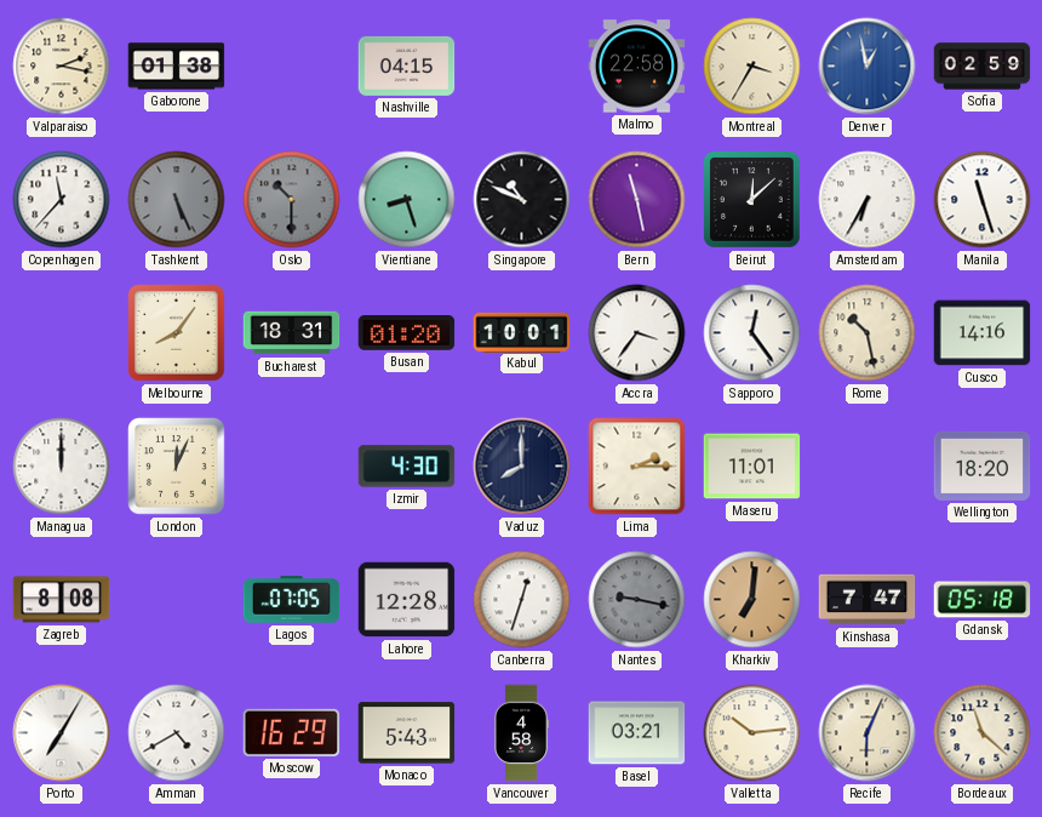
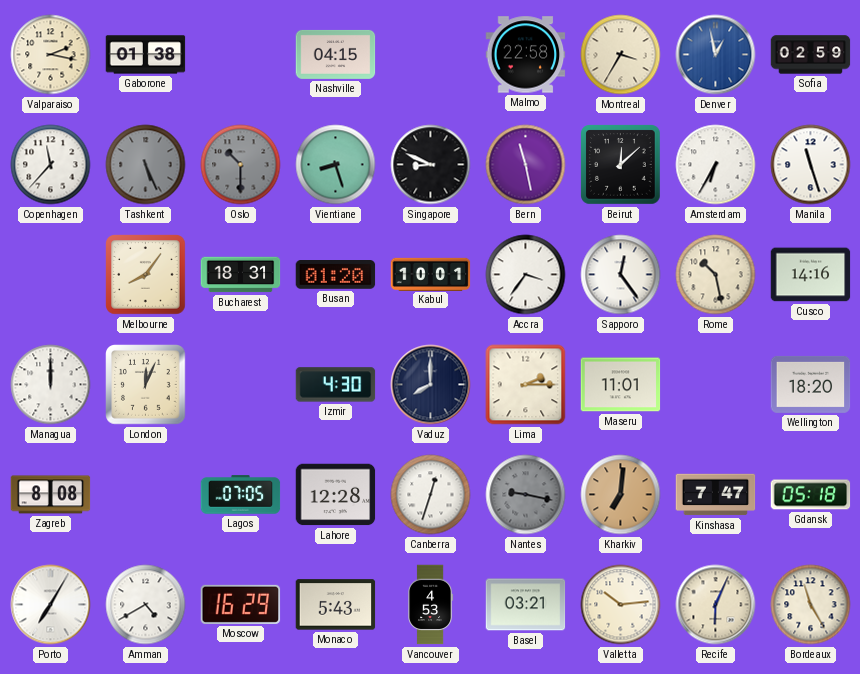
Singapore: 10:49 -> 8:49
Vancouver: 4:58 -> 4:53
Bordeaux: 11:22 -> 11:25
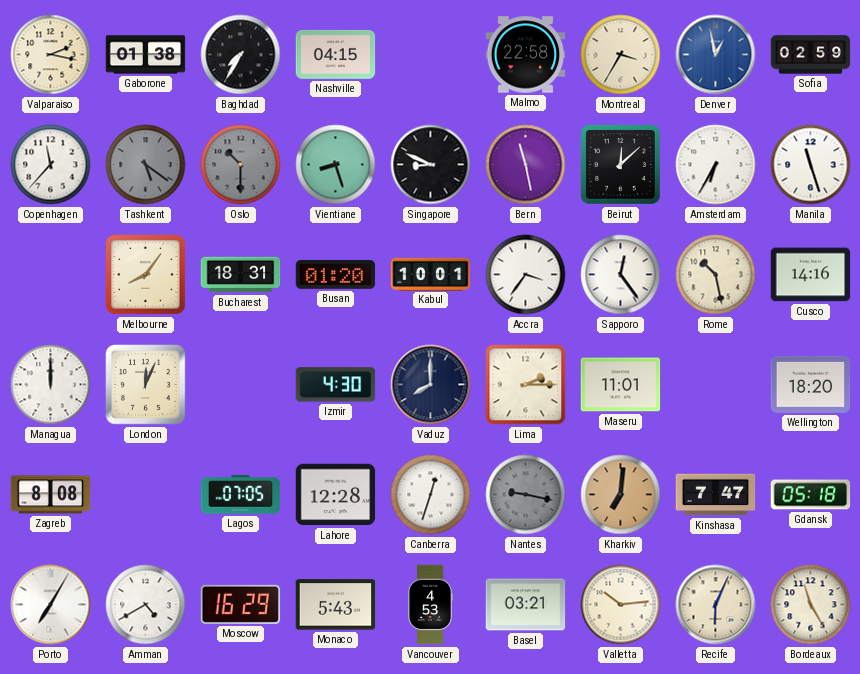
Baghdad: none -> 7:35
Tashkent: 5:26 -> 5:21
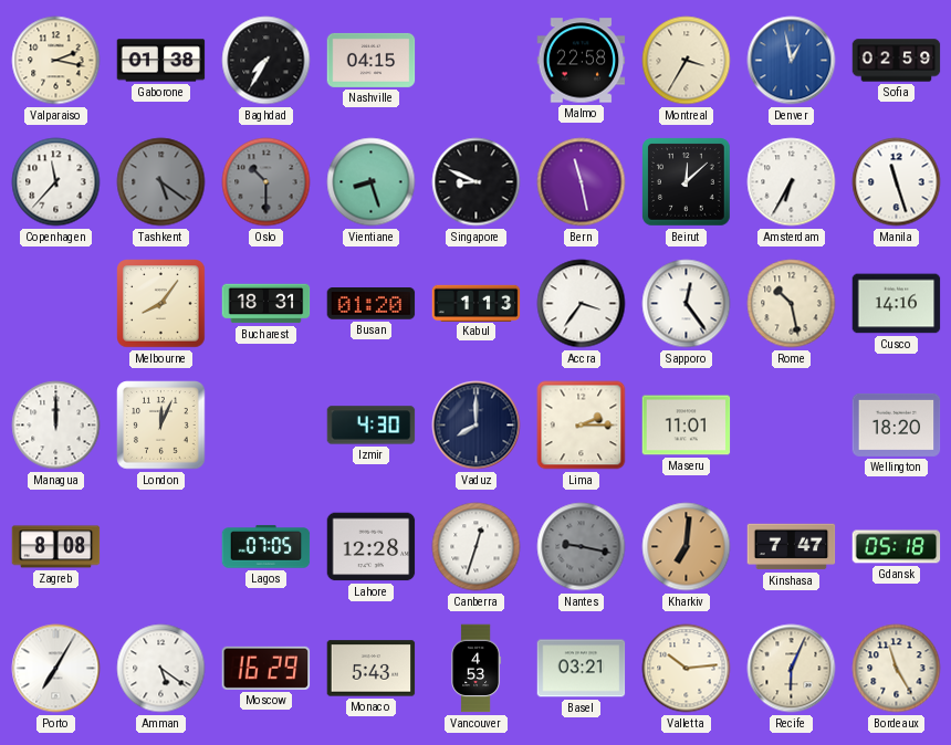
Kabul: 10:01 -> 1:13
Amman: 4:40 -> 5:21
